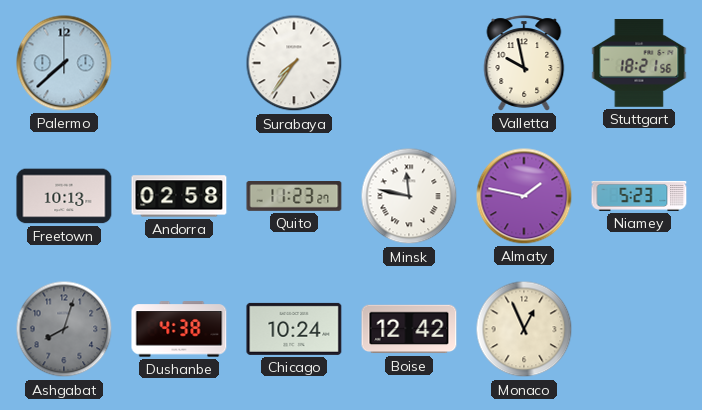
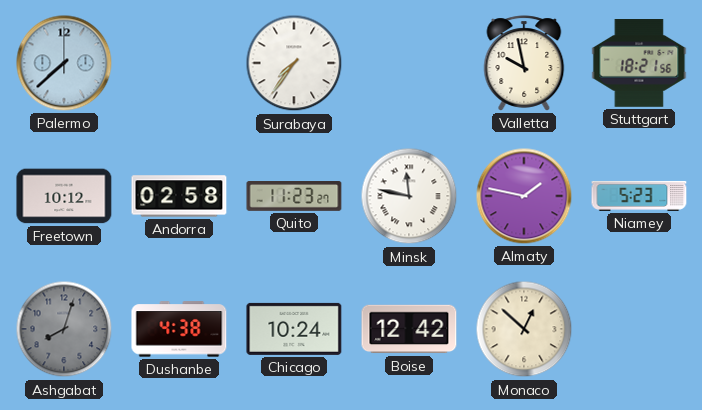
Freetown: 10:13 -> 10:12
Monaco: 12:56 -> 12:52
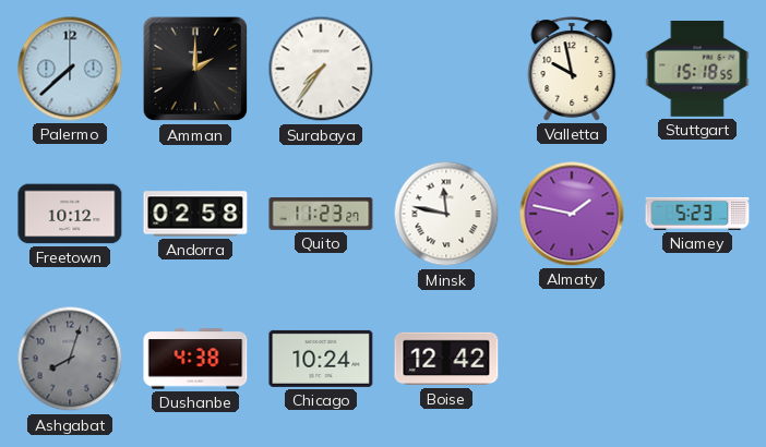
Amman: none -> 2:00
Stuttgart: 18:21 -> 15:18
Monaco: 12:52 -> none
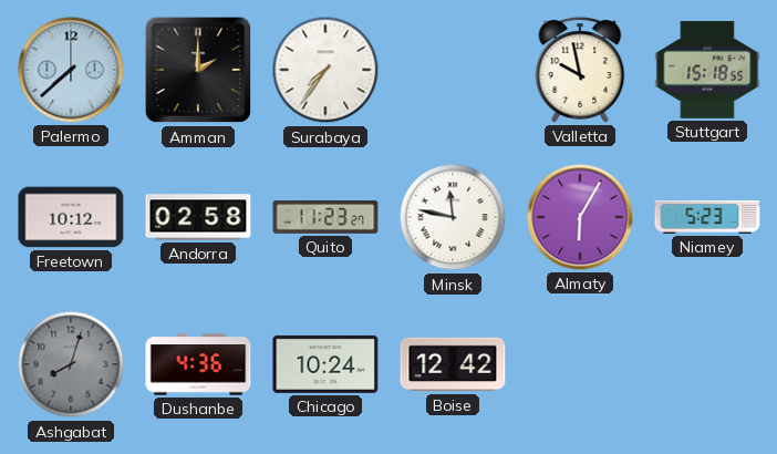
Almaty: 1:47 -> 6:05
Dushanbe: 4:38 -> 4:36
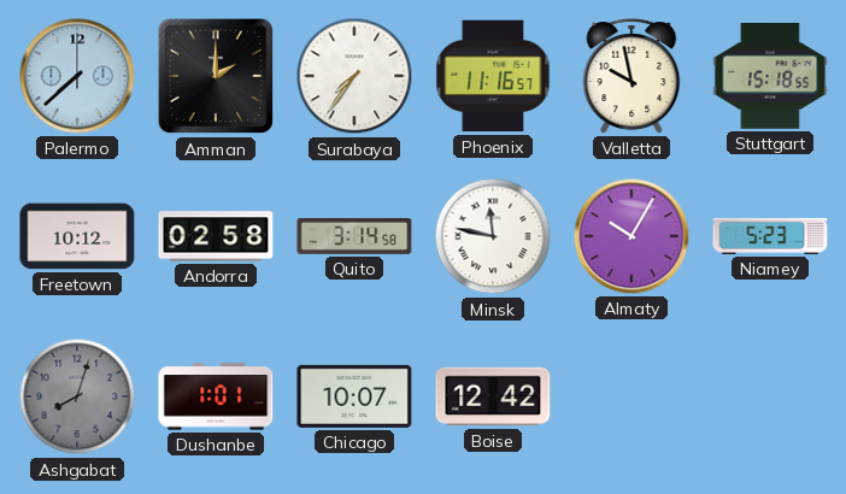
Phoenix: none -> 11:16
Quito: 11:23 -> 3:14
Almaty: 6:05 -> 10:05
Dushanbe: 4:36 -> 1:01
Chicago: 10:24 -> 10:07
